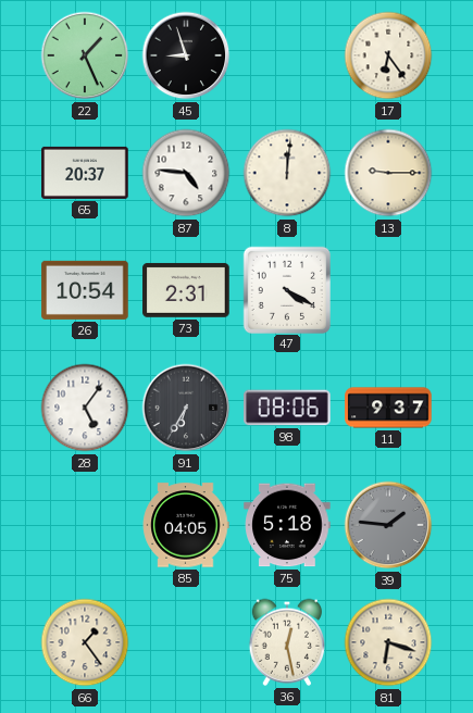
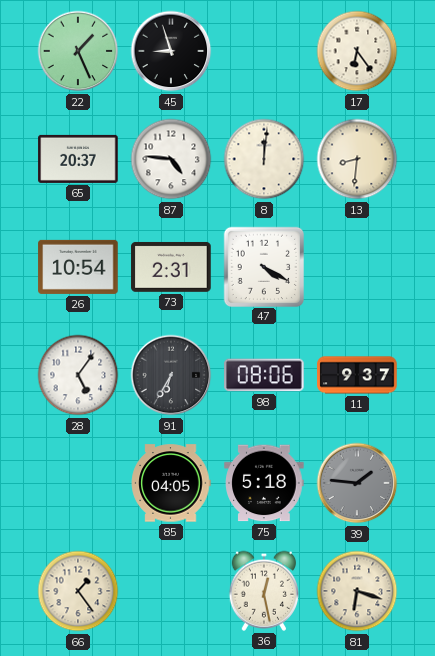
13: 9:15 -> 8:31
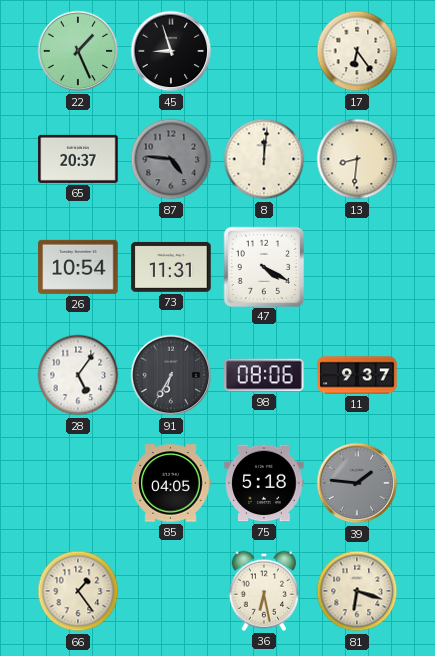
87 dial: white -> grey
73: 2:31 -> 11:31
36: 12:28 -> 6:28
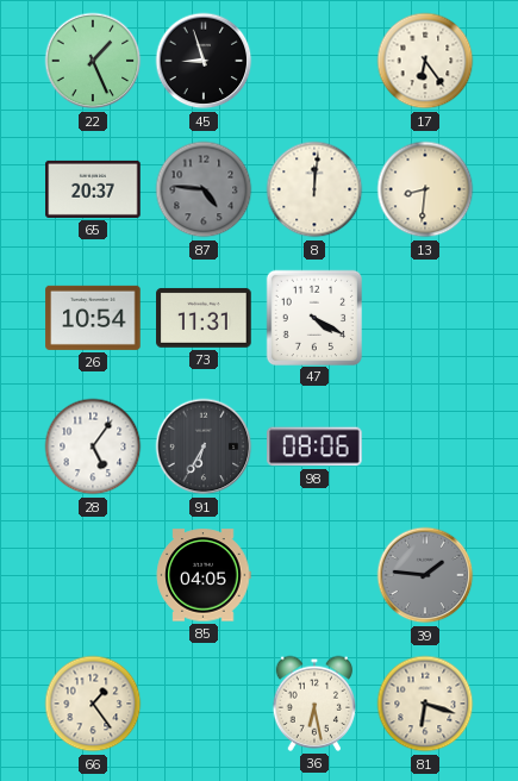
11: 9:37 -> none
75: 5:18 -> none
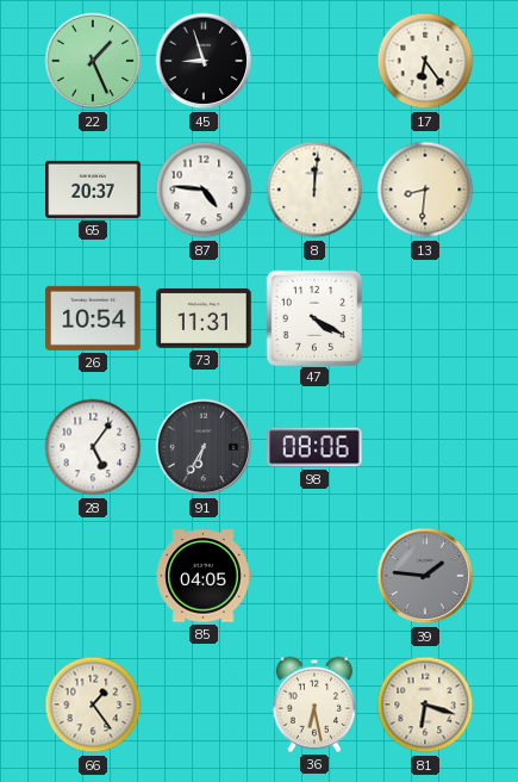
87 dial: grey -> white
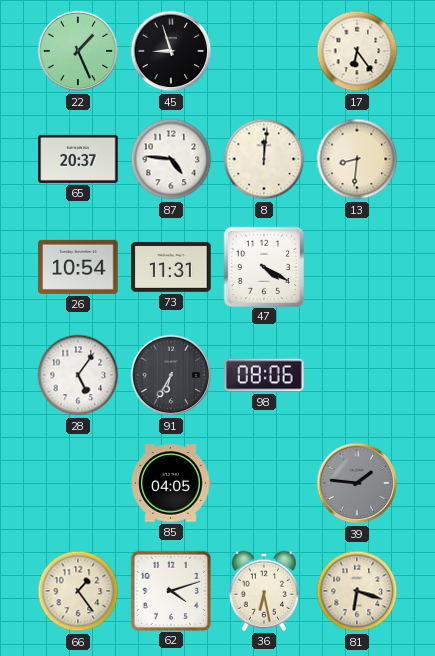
62: none -> 4:12
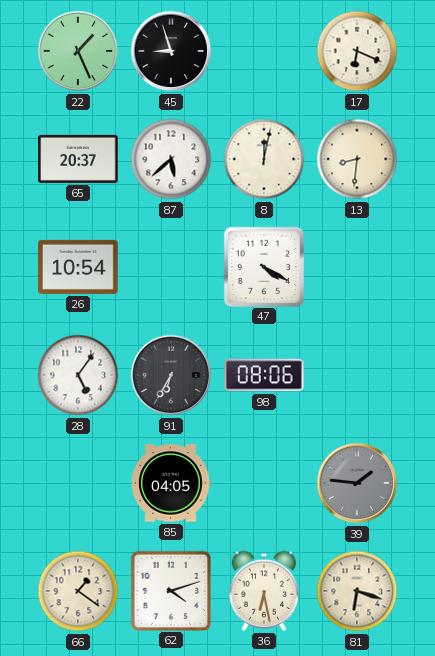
17: 6:24 -> 6:19
87: 4:46 -> 5:38
8: 12:01 -> 12:02
73: 11:31 -> none
66: 1:24 -> 1:21
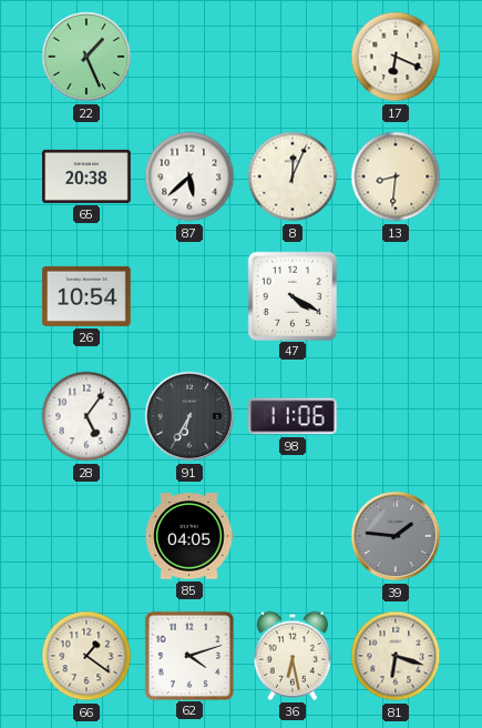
45: 8:57 -> none
65: 20:37 -> 20:38
8: 12:02 -> 12:04
98: 08:06 -> 11:06
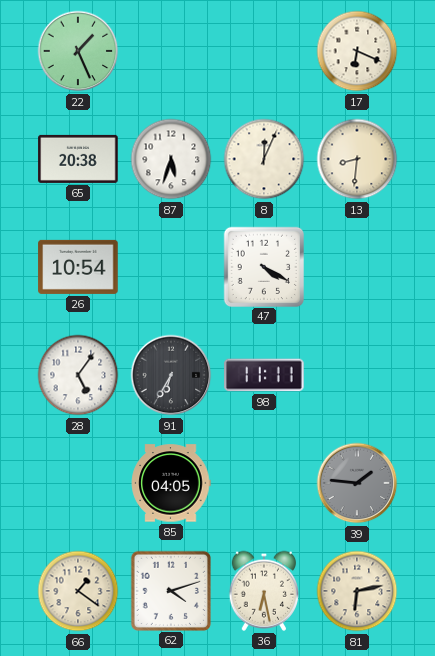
87: 5:38 -> 5:33
98: 11:06 -> 11:11
81: 6:18 -> 6:13
